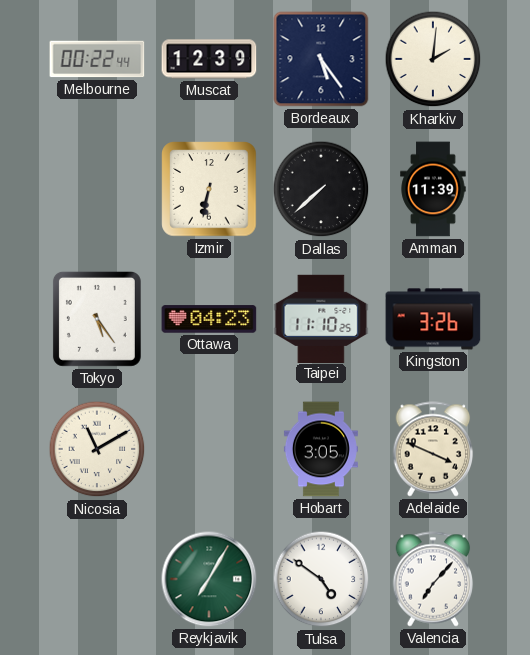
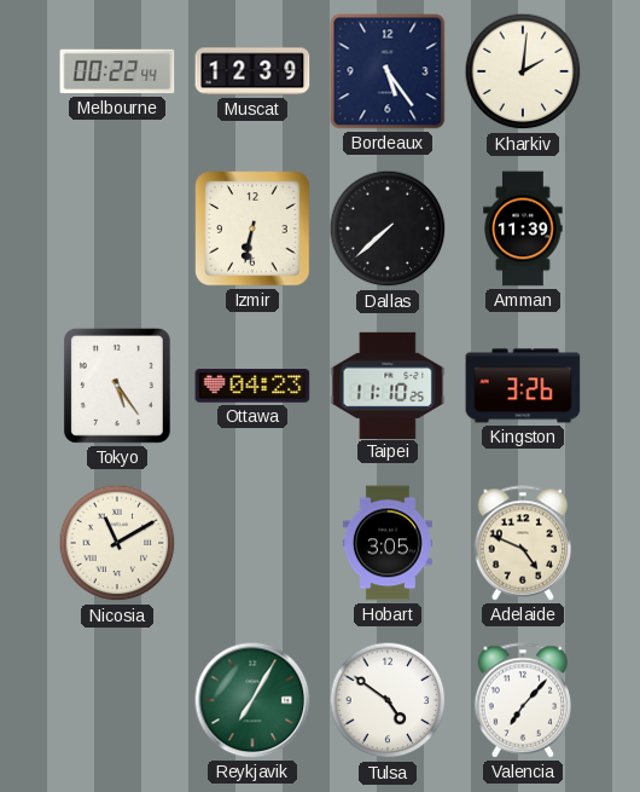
Adelaide: 3:49 -> 4:49
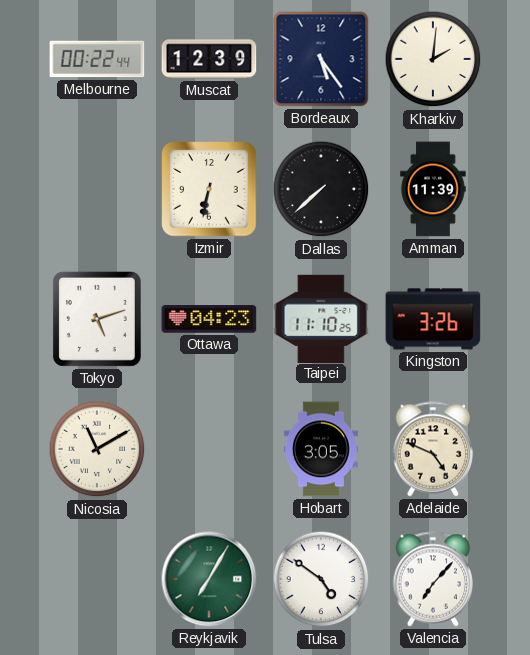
Tokyo: 5:24 -> 5:12
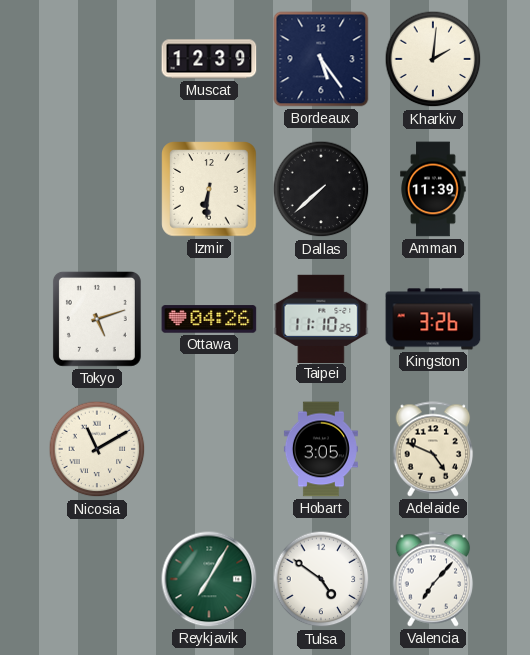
Melbourne: 00:22 -> none
Izmir: 6:32 -> 6:31
Ottawa: 04:23 -> 04:26
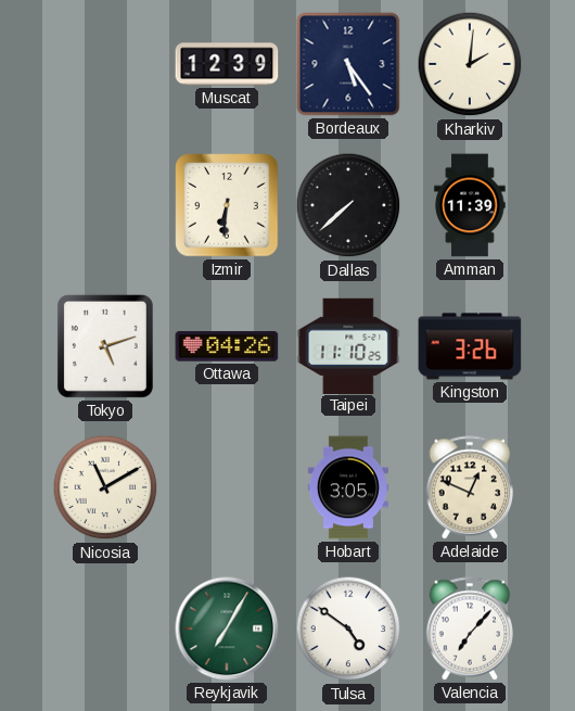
Adelaide: 4:49 -> 12:49
